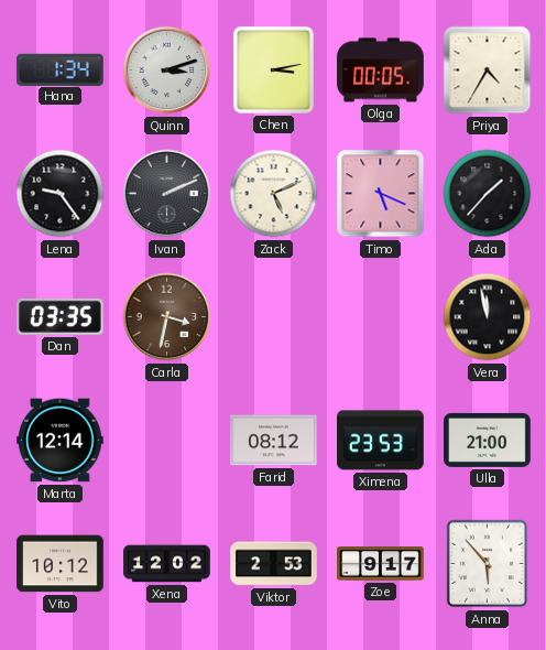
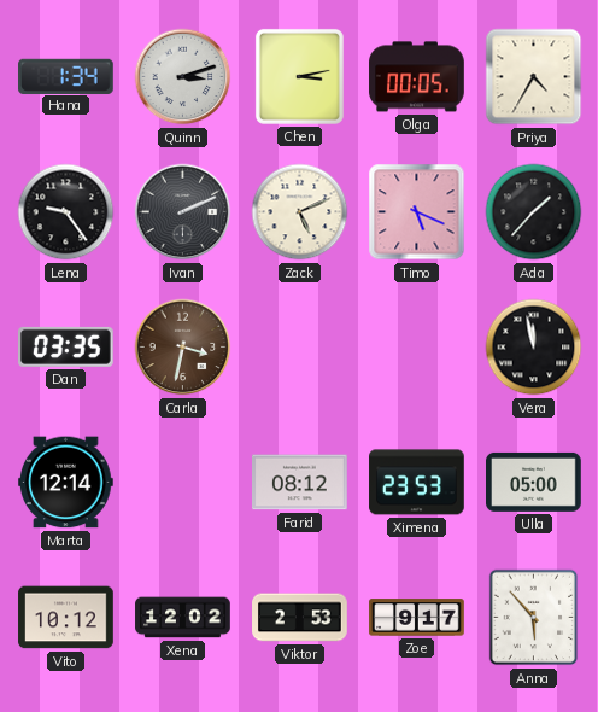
Ulla: 21:00 -> 05:00
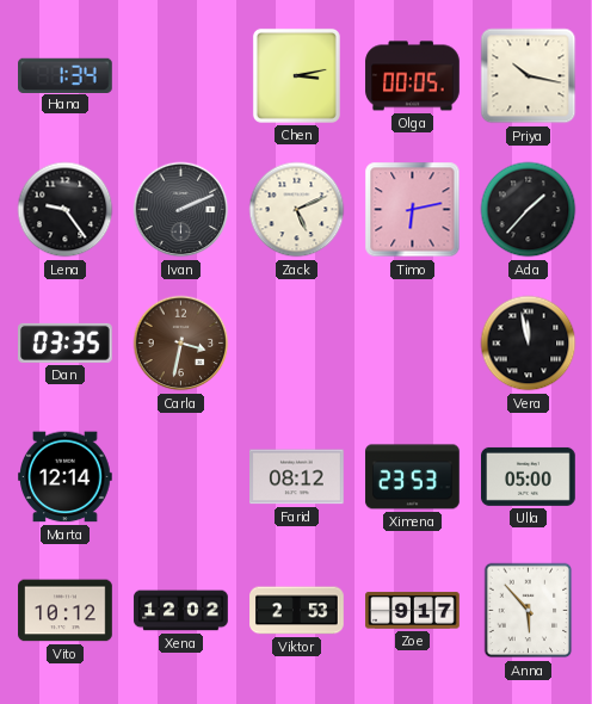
Quinn: 3:12 -> none
Priya: 4:35 -> 10:17
Timo: 5:19 -> 6:13
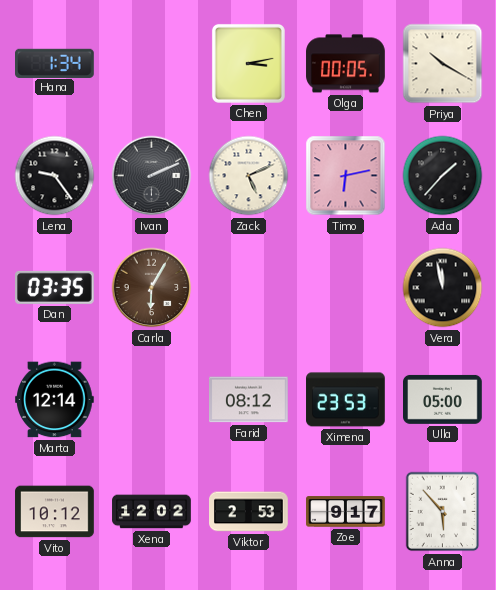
Priya: 10:17 -> 10:20
Carla: 3:32 -> 6:05
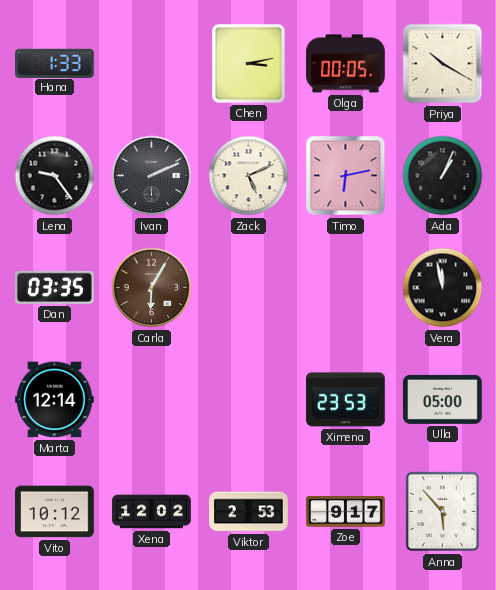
Hana: 1:34 -> 1:33
Ada: 1:37 -> 1:04
Farid: 08:12 -> none
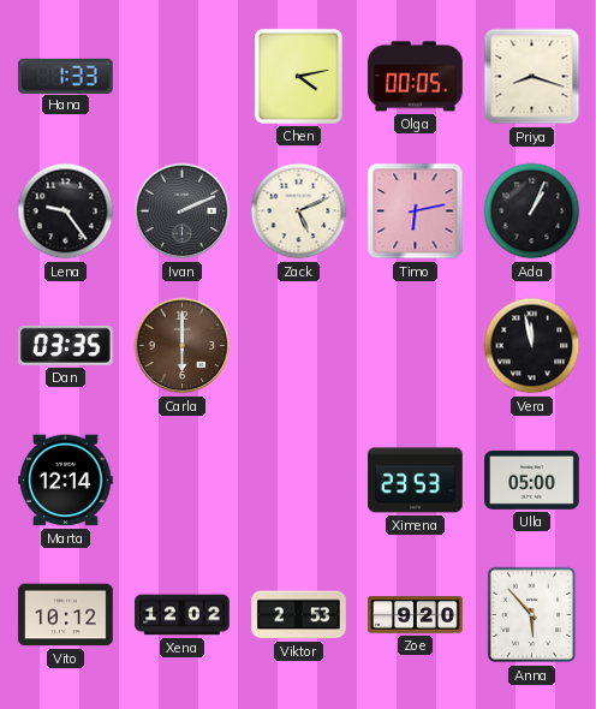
Chen: 3:13 -> 4:13
Priya: 10:20 -> 8:18
Carla: 6:05 -> 6:00
Zoe: 9:17 -> 9:20
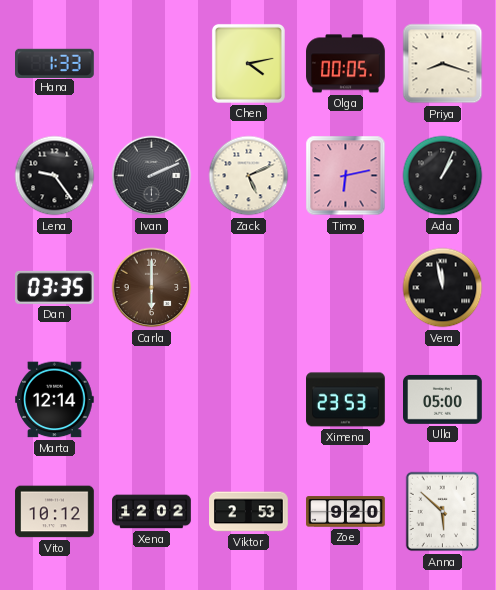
Anna: 5:53 -> 5:52
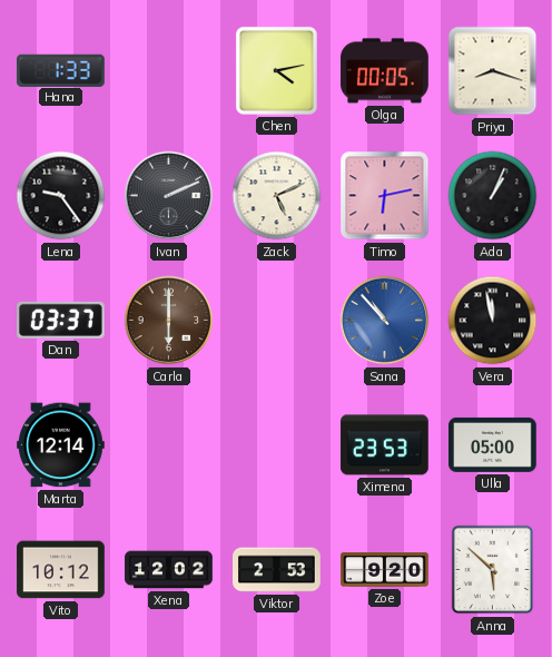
Dan: 03:35 -> 03:37
Sana: none -> 10:53
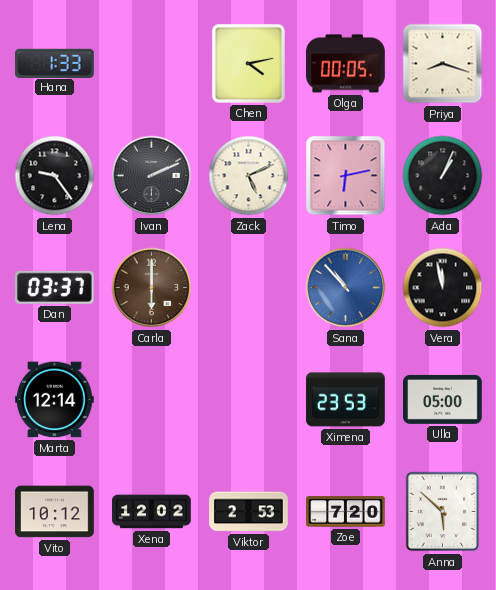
Zoe: 9:20 -> 7:20
